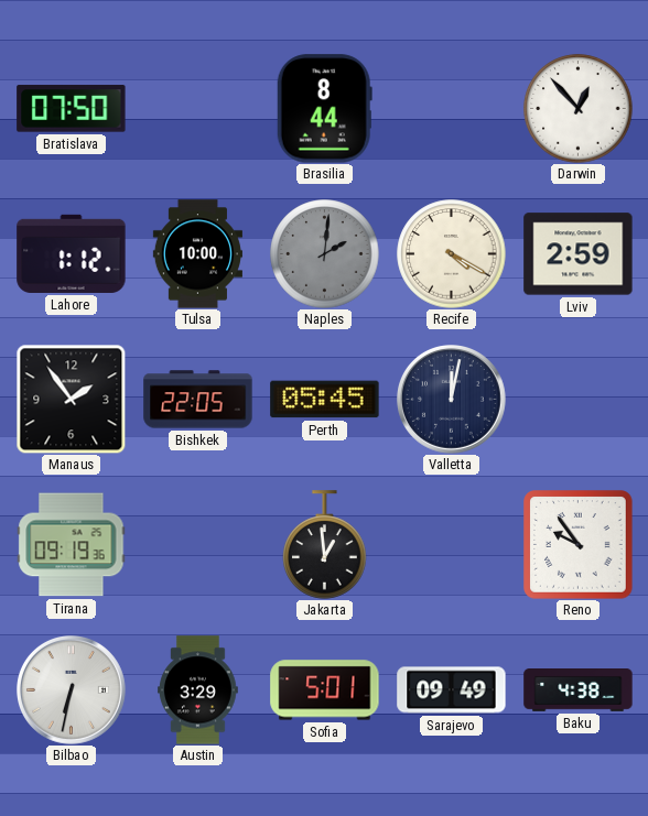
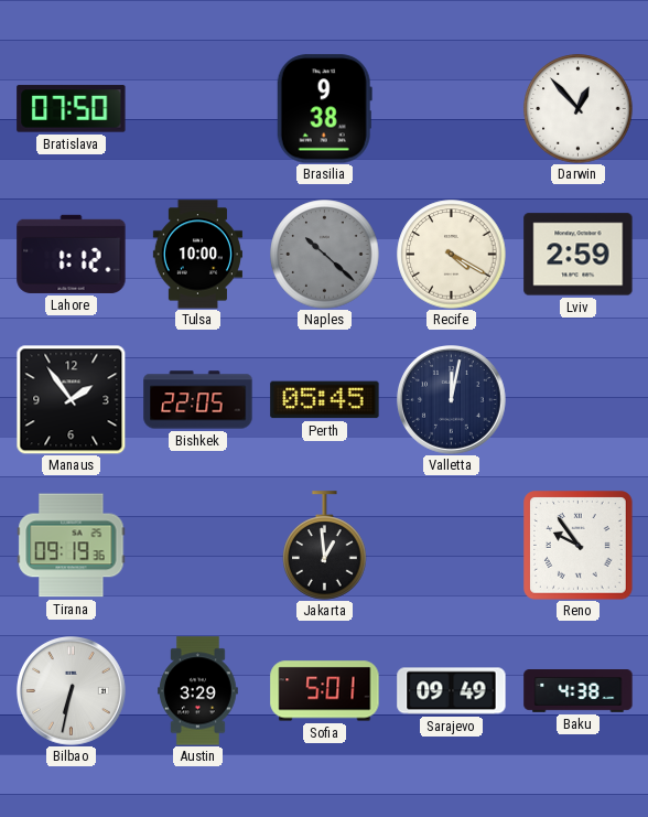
Brasilia: 8:44 -> 9:38
Naples: 2:01 -> 10:22
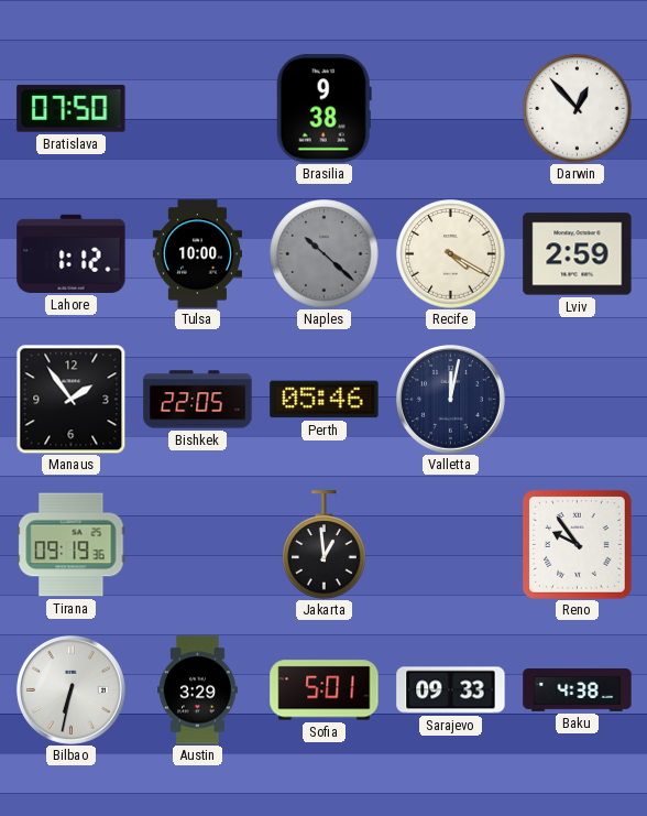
Perth: 05:45 -> 05:46
Sarajevo: 09:49 -> 09:33
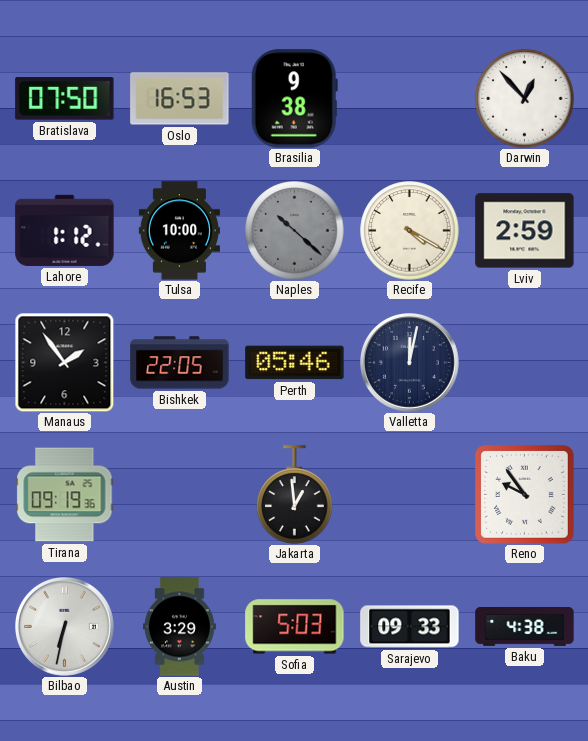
Oslo: none -> 16:53
Sofia: 5:01 -> 5:03
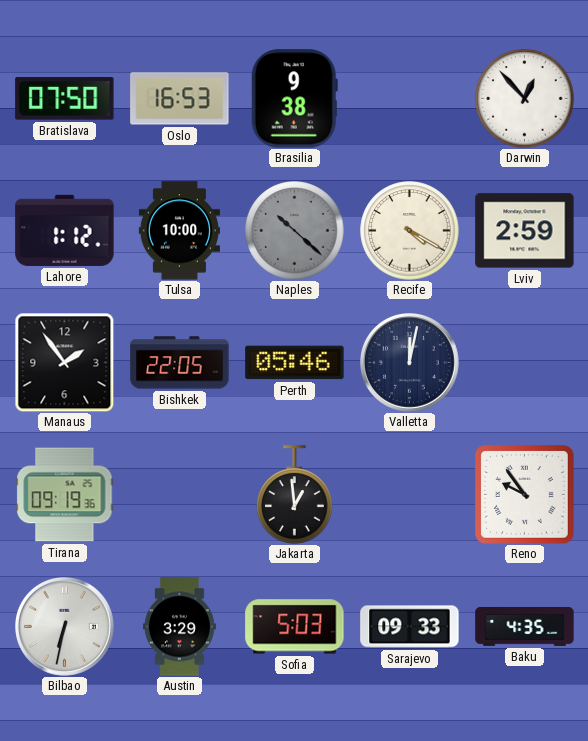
Baku: 4:38 -> 4:35
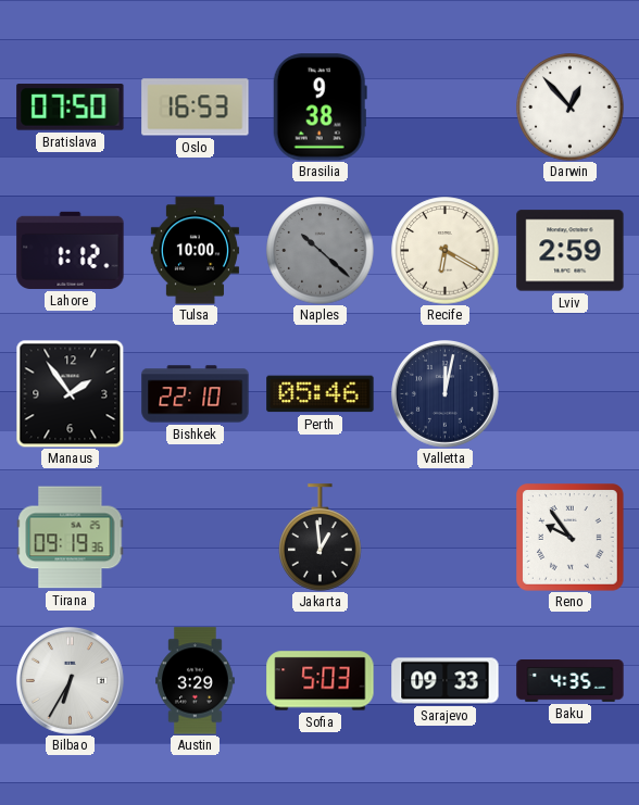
Recife: 4:20 -> 6:20
Bishkek: 22:05 -> 22:10
Bilbao: 6:32 -> 6:35
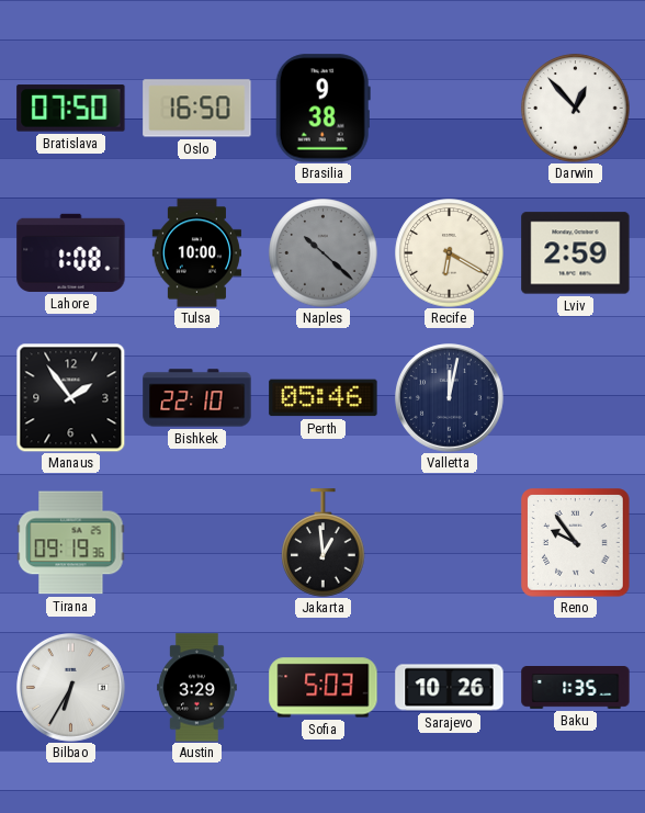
Oslo: 16:53 -> 16:50
Lahore: 1:12 -> 1:08
Sarajevo: 09:33 -> 10:26
Baku: 4:35 -> 1:35
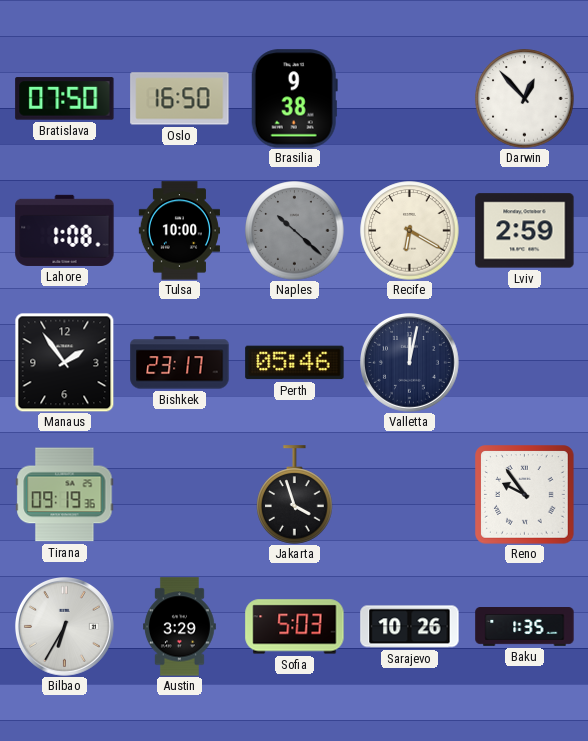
Bishkek: 22:10 -> 23:17
Jakarta: 12:59 -> 3:57
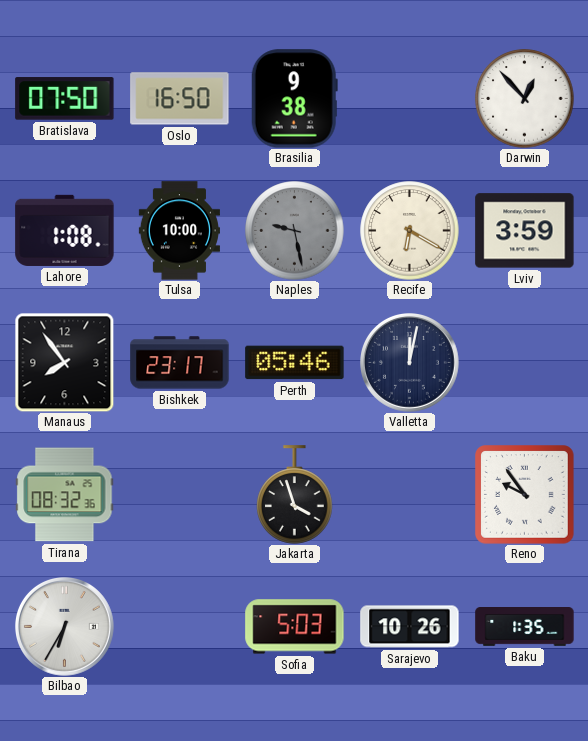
Naples: 10:22 -> 9:28
Lviv: 2:59 -> 3:59
Manaus: 1:54 -> 7:54
Tirana: 09:19 -> 08:32
Austin: 3:29 -> none
